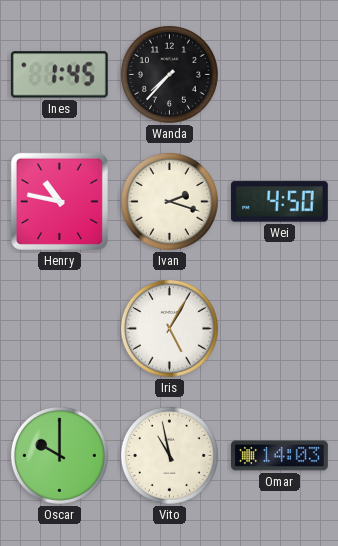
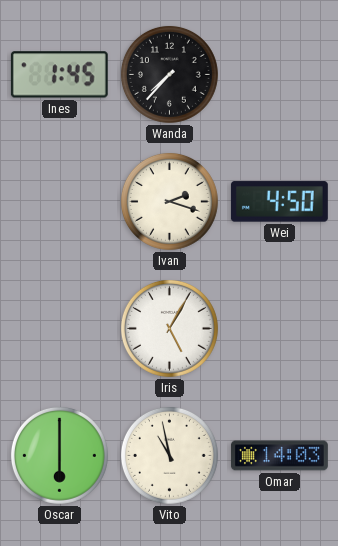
Henry: 10:47 -> none
Oscar: 10:00 -> 6:00
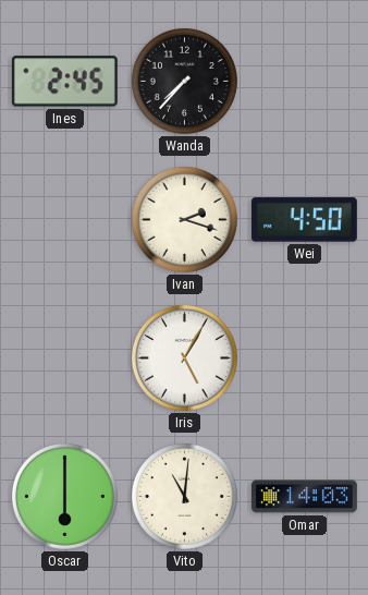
Ines: 1:45 -> 2:45
Vito: 10:58 -> 11:01
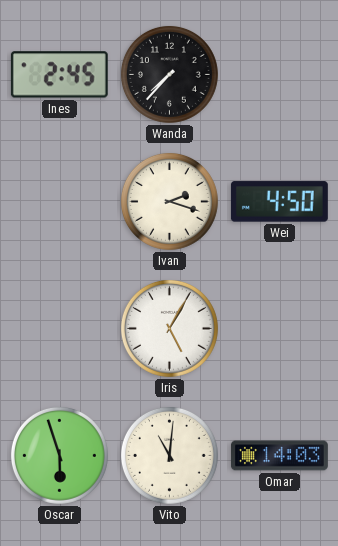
Oscar: 6:00 -> 5:57
